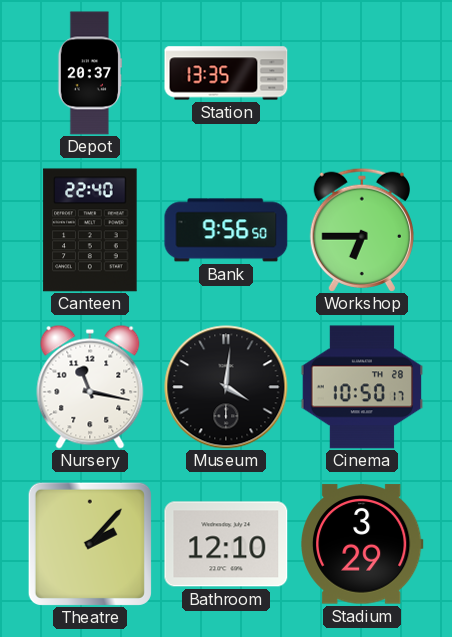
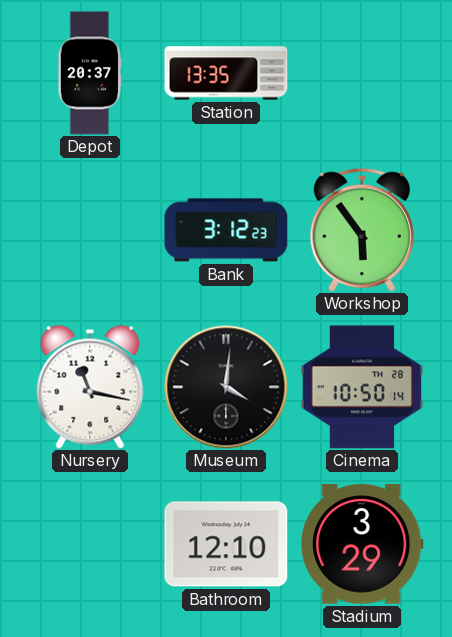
Canteen: 22:40 -> none
Bank: 9:56 -> 3:12
Workshop: 6:45 -> 5:54
Cinema: 10:50:17 -> 10:50:14
Theatre: 2:07 -> none
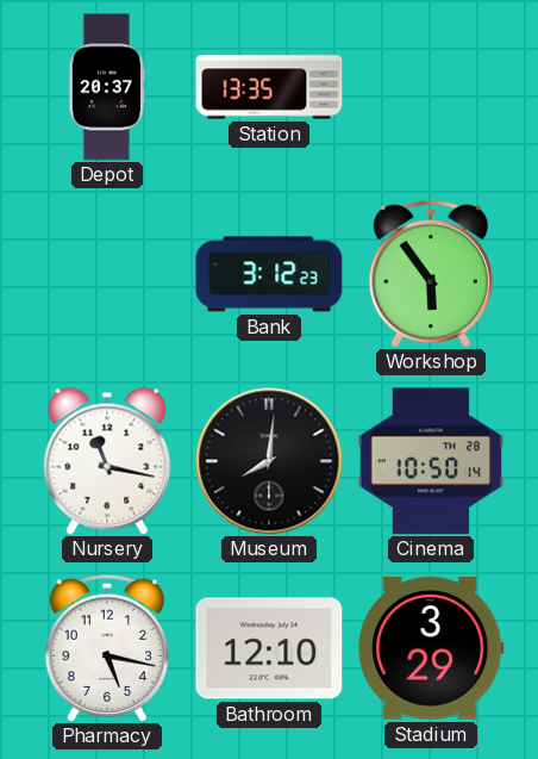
Museum: 4:01 -> 8:01
Pharmacy: none -> 5:17
